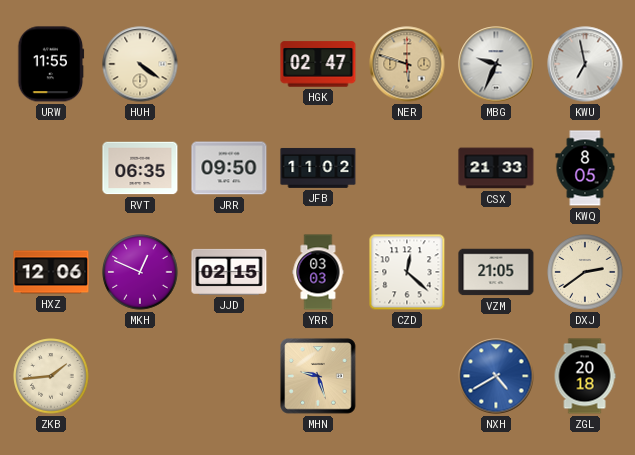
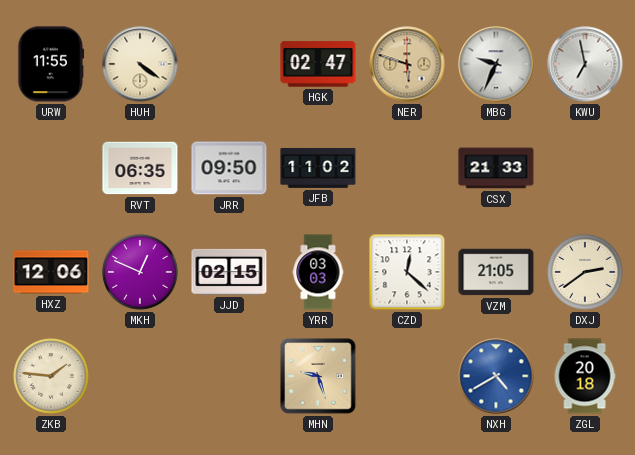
KWQ: 8:05 -> none
ZKB: 1:44 -> 1:46
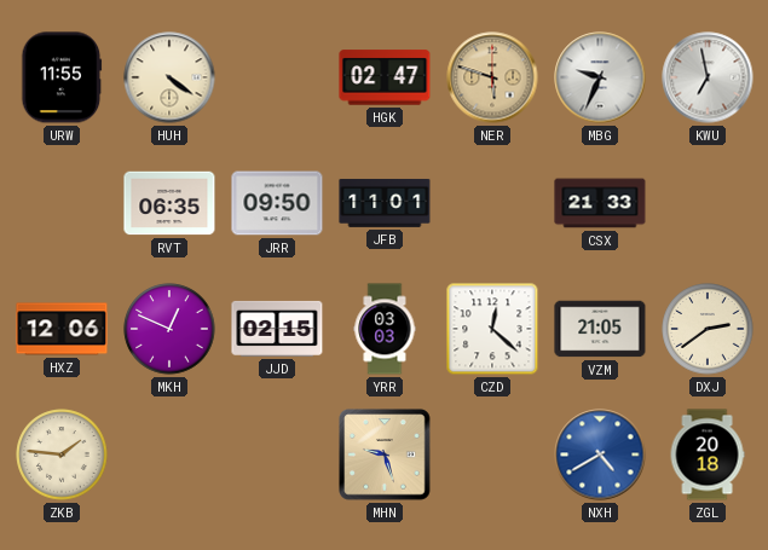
JFB: 11:02 -> 11:01
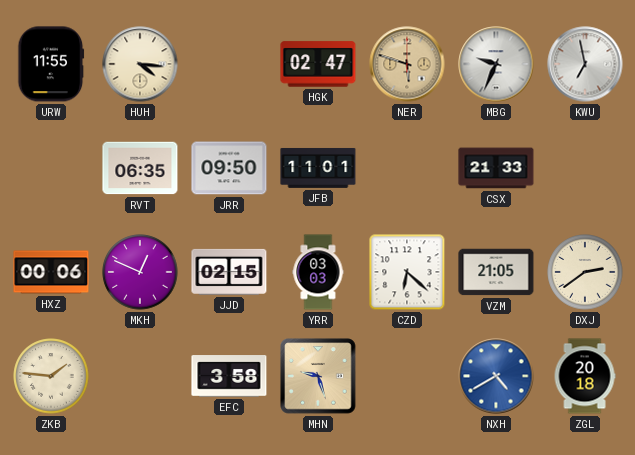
HUH: 4:21 -> 4:16
HXZ: 12:06 -> 00:06
CZD: 12:22 -> 6:22
EFC: none -> 3:58
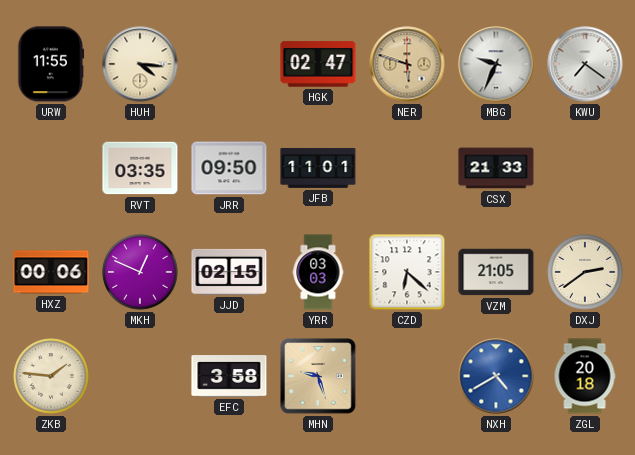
KWU: 6:58 -> 7:21
RVT: 06:35 -> 03:35
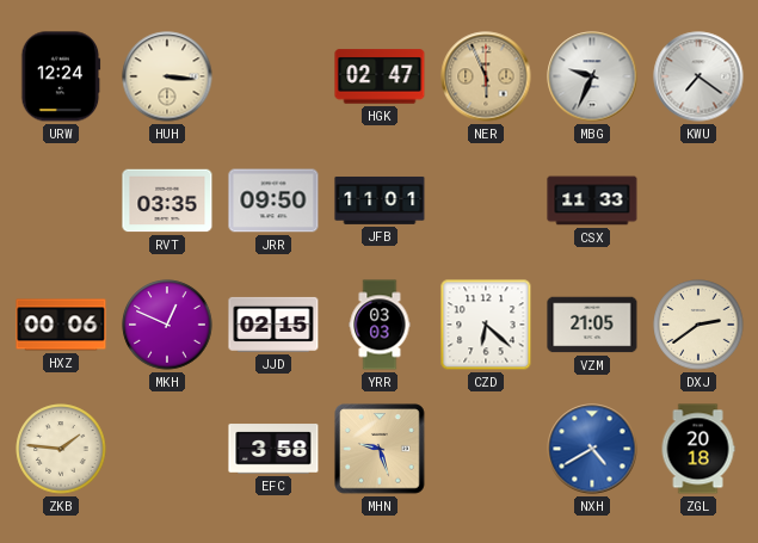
URW: 11:55 -> 12:24
HUH: 4:16 -> 3:16
NER: 5:48 -> 5:56
CSX: 21:33 -> 11:33
